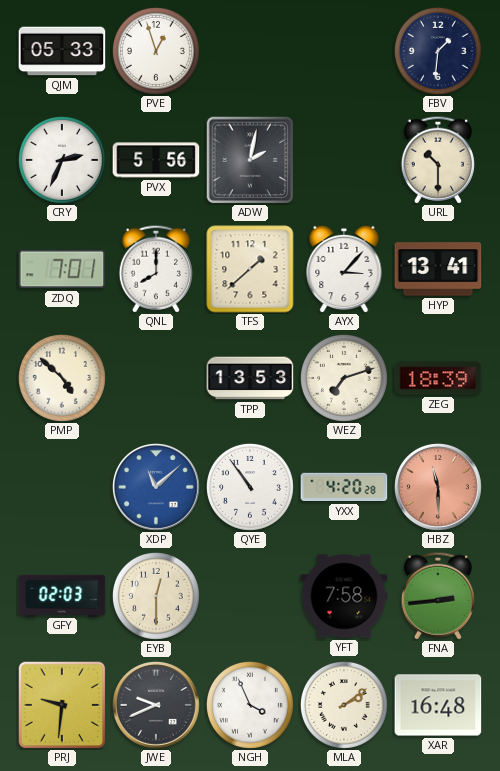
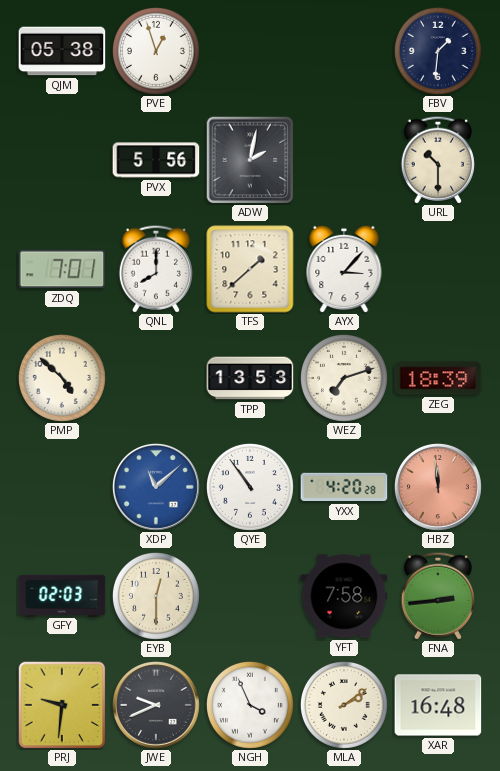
QJM: 05:33 -> 05:38
CRY: 2:34 -> none
HYP: 13:41 -> none
HBZ: 11:30 -> 11:59
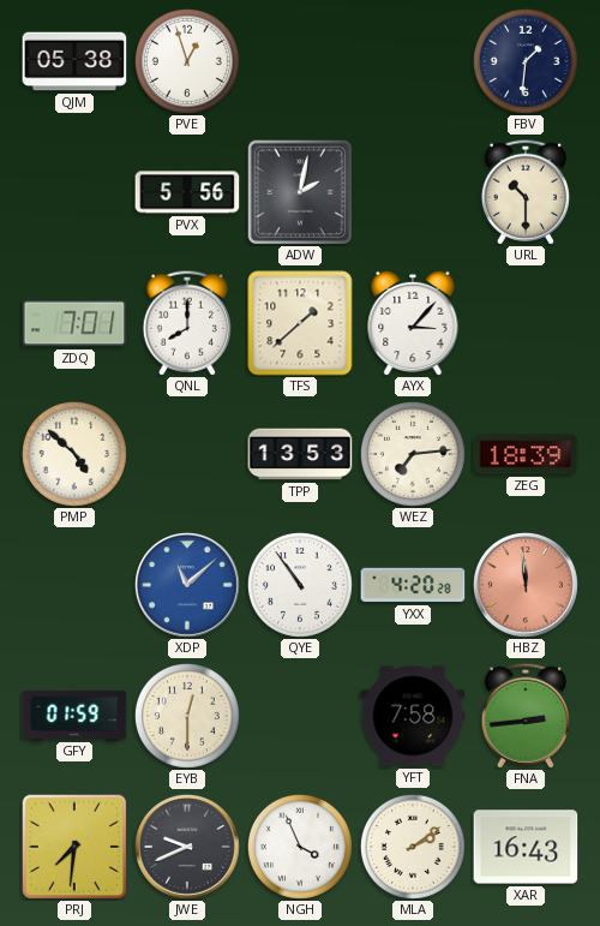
WEZ: 7:12 -> 7:14
GFY: 02:03 -> 01:59
PRJ: 9:31 -> 7:31
XAR: 16:48 -> 16:43
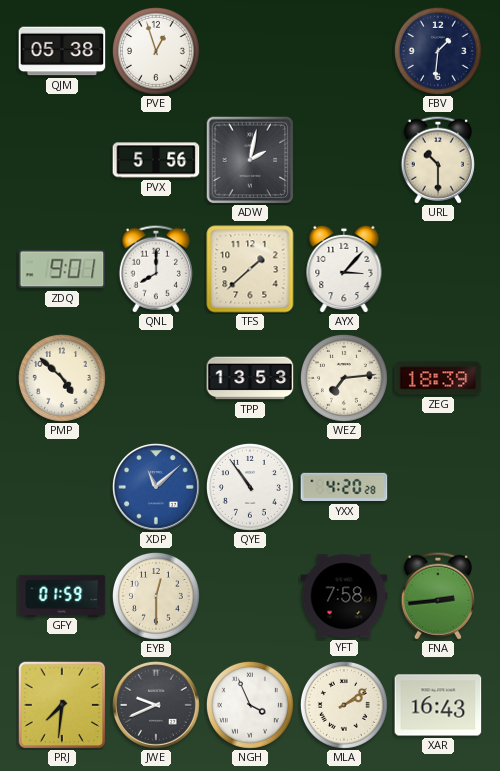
ZDQ: 7:01 -> 9:01
HBZ: 11:59 -> none
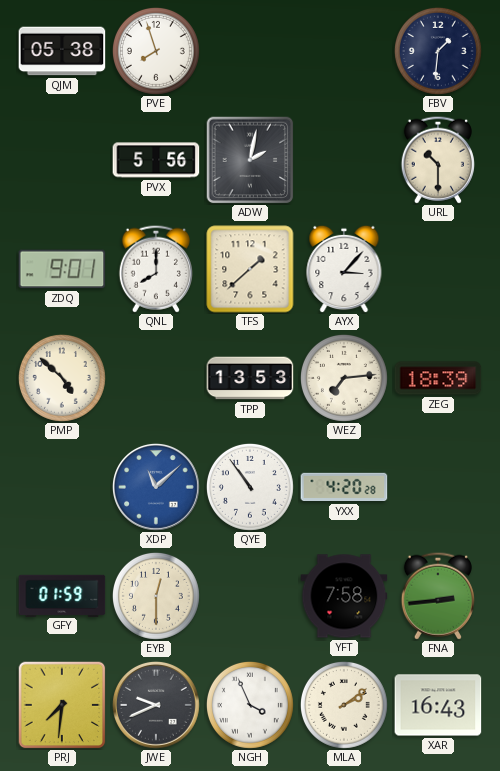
PVE: 12:57 -> 7:57
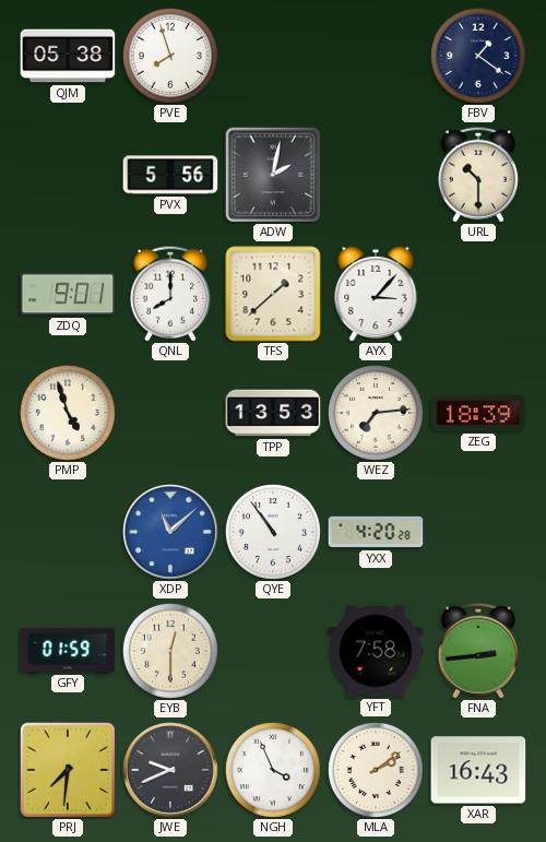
FBV: 1:31 -> 1:21
PMP: 4:52 -> 4:57
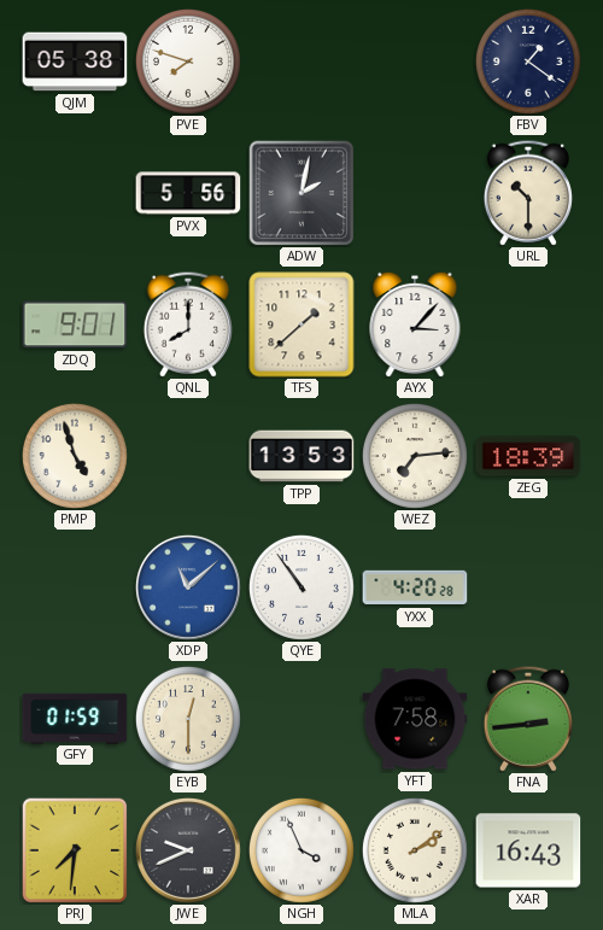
PVE: 7:57 -> 7:48
